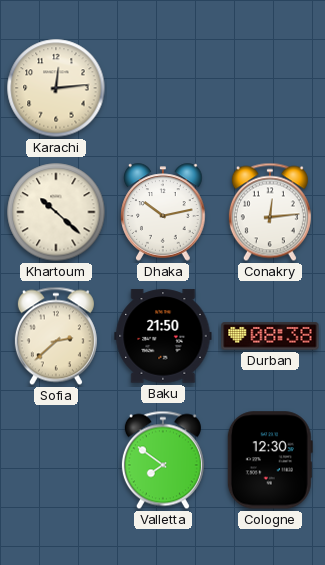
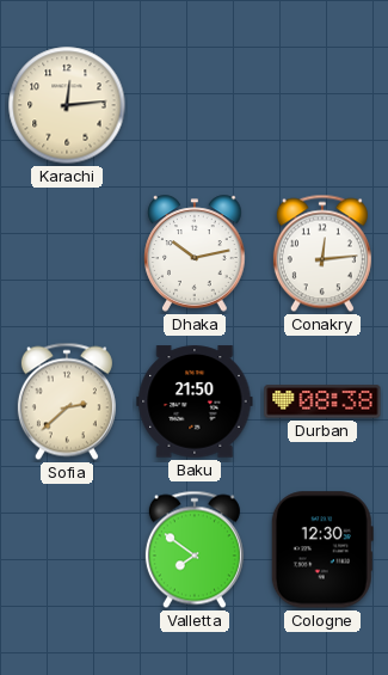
Khartoum: 10:22 -> none
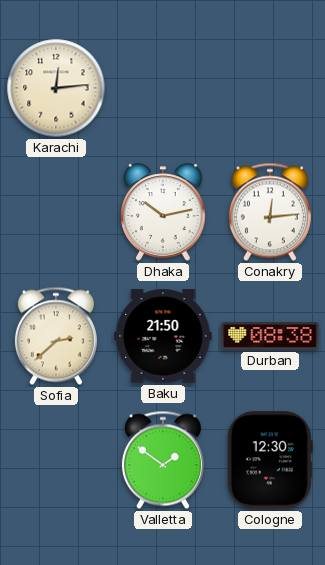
Valletta: 7:51 -> 1:51
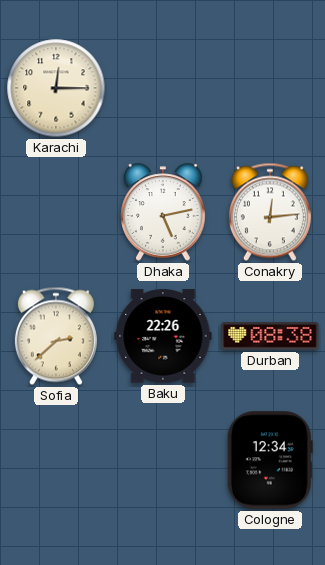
Karachi: 12:14 -> 12:15
Dhaka: 10:13 -> 5:13
Baku: 21:50 -> 22:26
Valletta: 1:51 -> none
Cologne: 12:30 -> 12:34
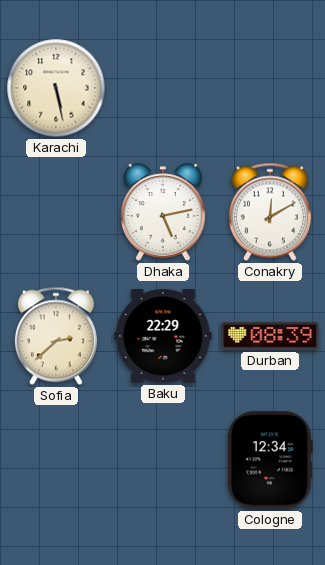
Karachi: 12:15 -> 5:28
Conakry: 12:14 -> 12:10
Baku: 22:26 -> 22:29
Durban: 08:38 -> 08:39
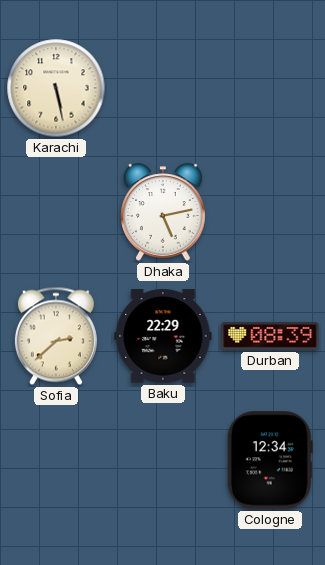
Conakry: 12:10 -> none
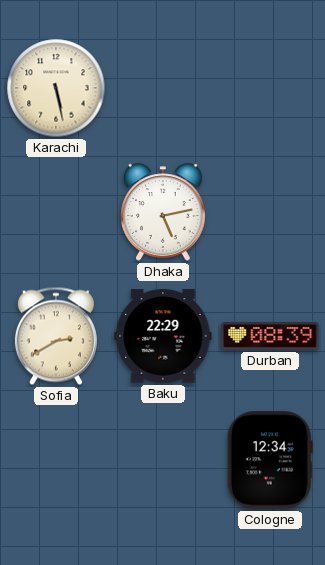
Sofia: 2:38 -> 2:40
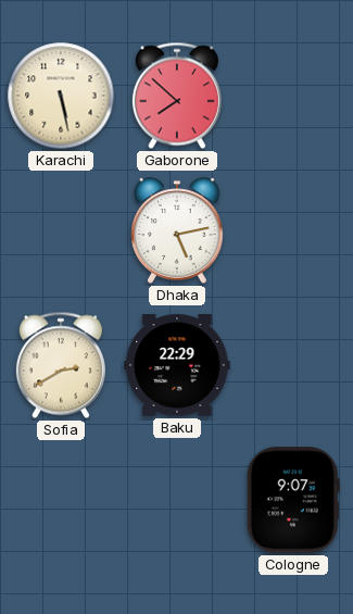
Gaborone: none -> 7:52
Durban: 08:39 -> none
Cologne: 12:34 -> 9:07
